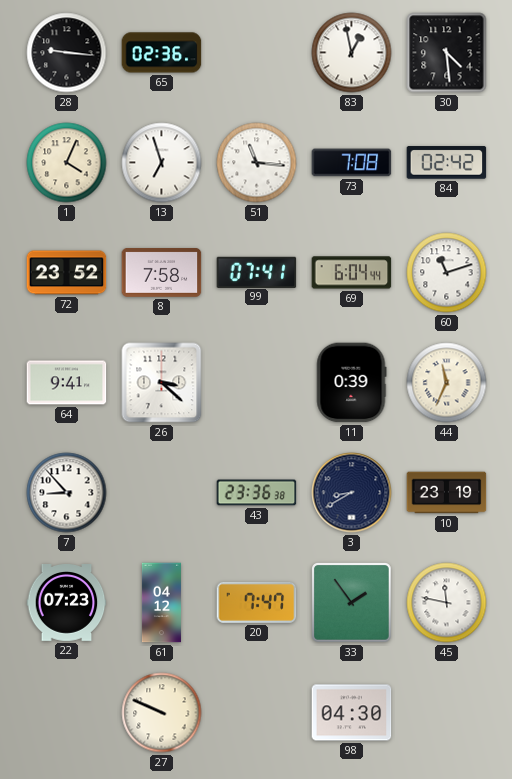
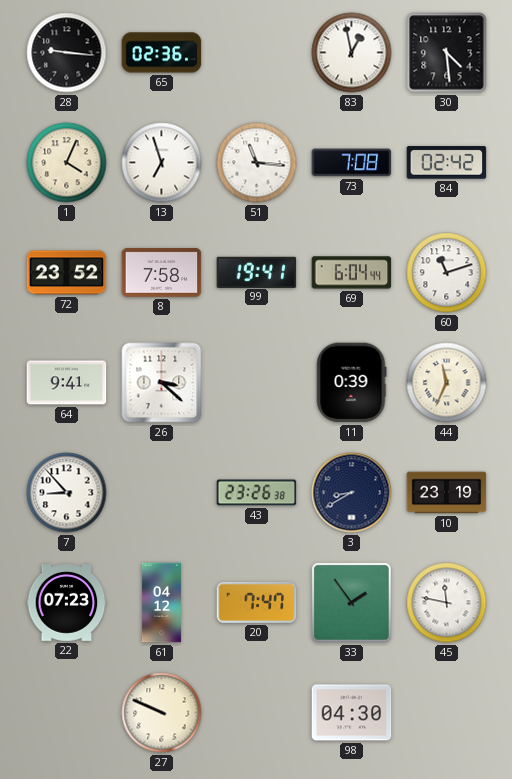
99: 07:41 -> 19:41
43: 23:36 -> 23:26
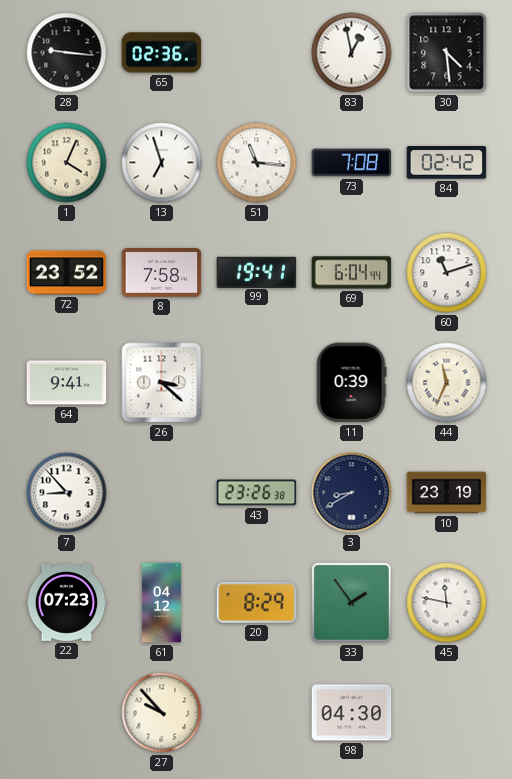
20: 7:47 -> 8:29
27: 9:49 -> 9:53
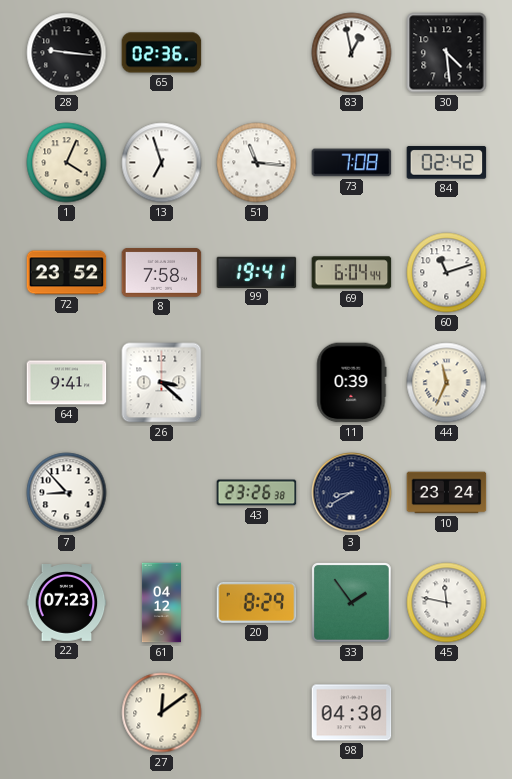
10: 23:19 -> 23:24
27: 9:53 -> 12:09
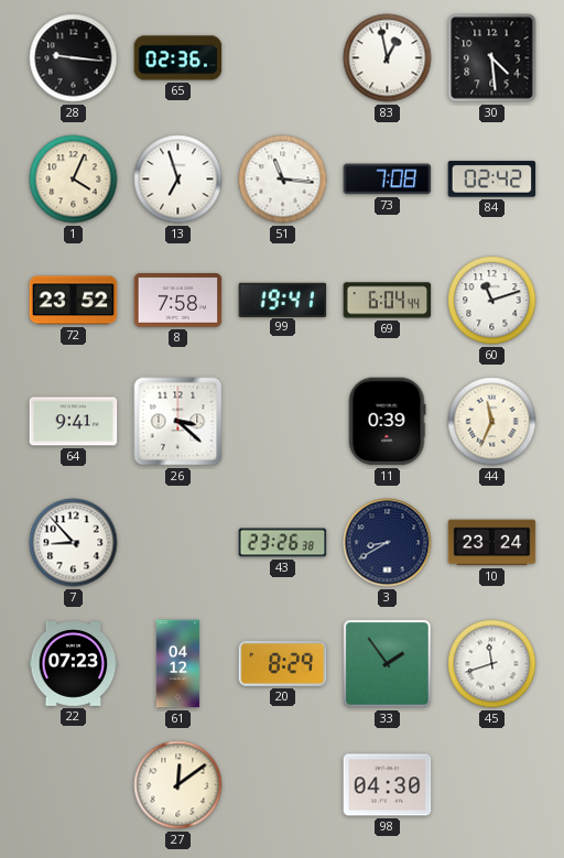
45: 11:47 -> 11:42
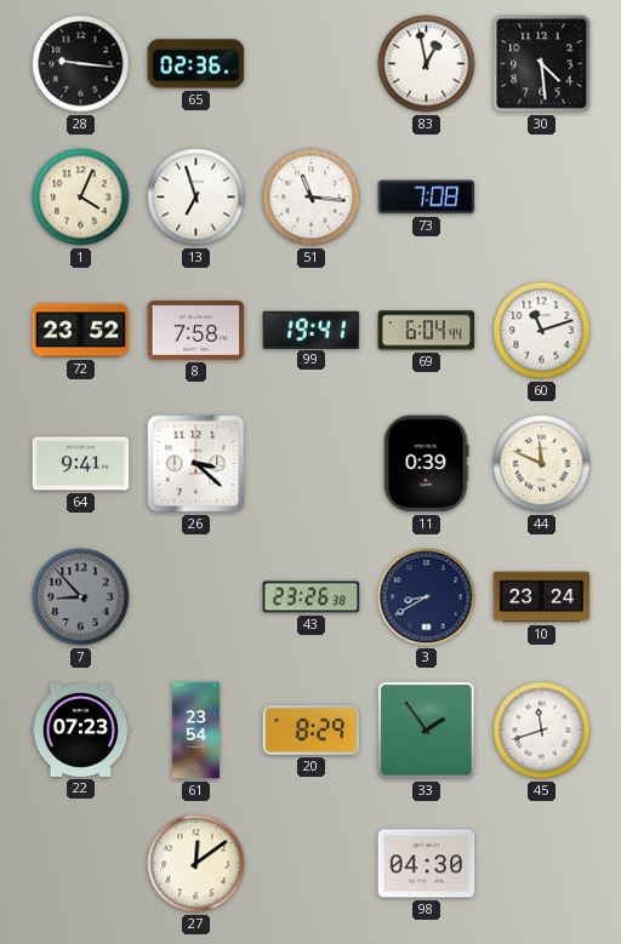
84: 02:42 -> none
44: 11:34 -> 11:49
7 dial: white -> grey
61: 04:12 -> 23:54
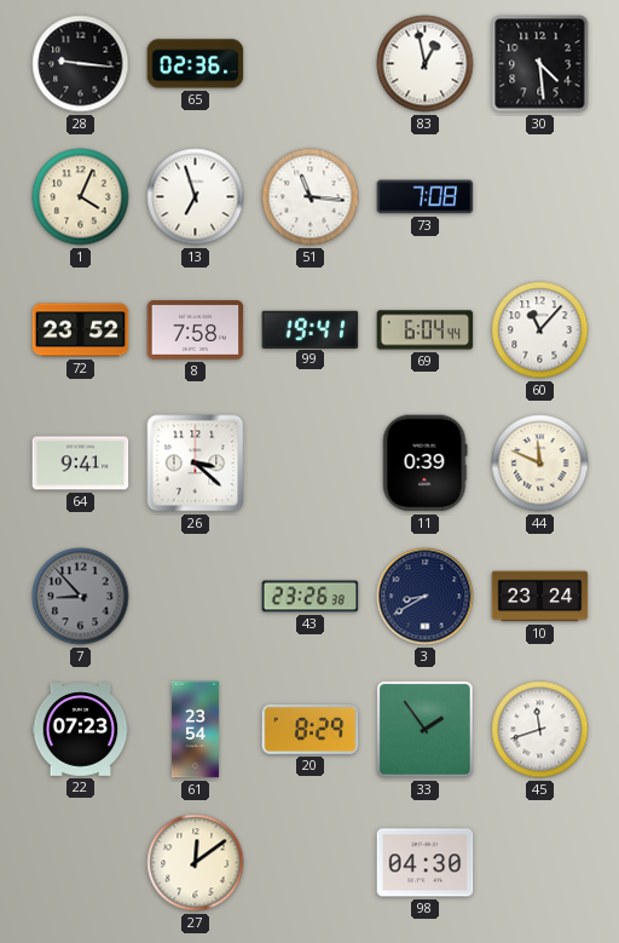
60: 11:12 -> 11:07
